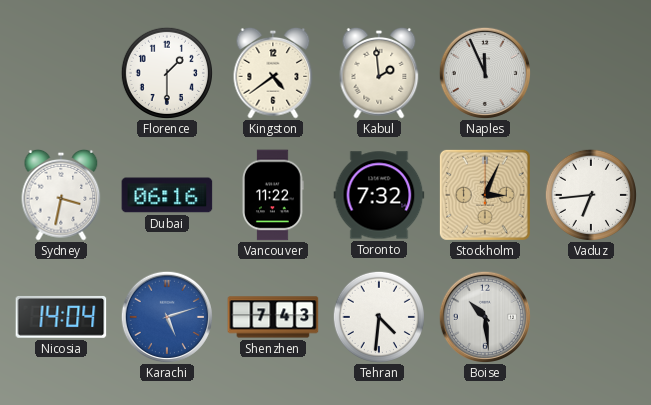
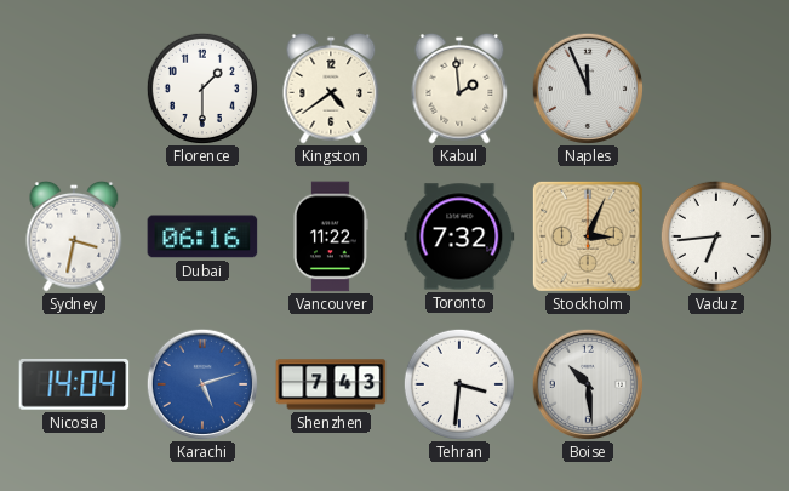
Tehran: 4:31 -> 3:31
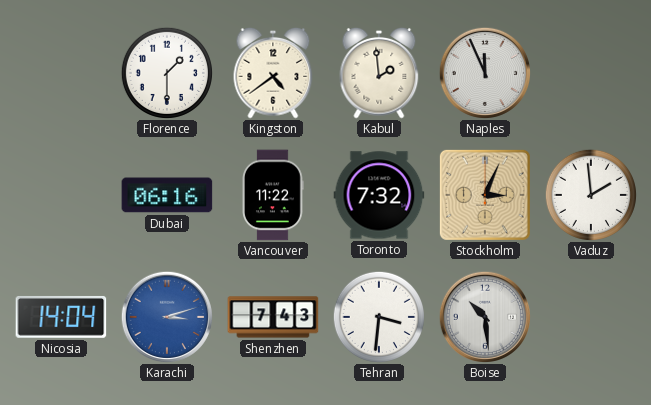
Sydney: 3:32 -> none
Vaduz: 6:44 -> 1:59
Karachi: 5:12 -> 3:12
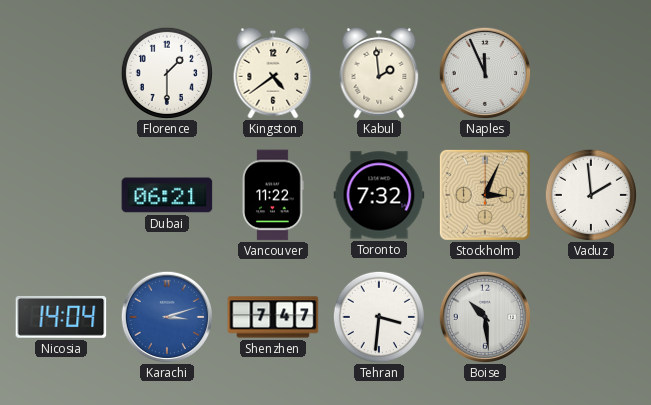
Dubai: 06:16 -> 06:21
Shenzhen: 7:43 -> 7:47
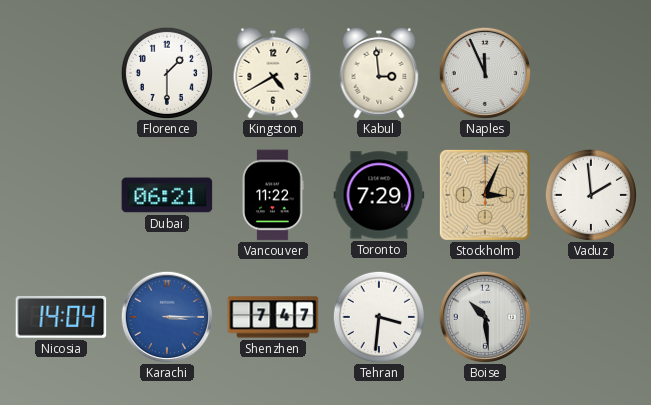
Kingston: 4:39 -> 4:40
Kabul: 1:59 -> 2:59
Toronto: 7:32 -> 7:29
Karachi: 3:12 -> 3:15
